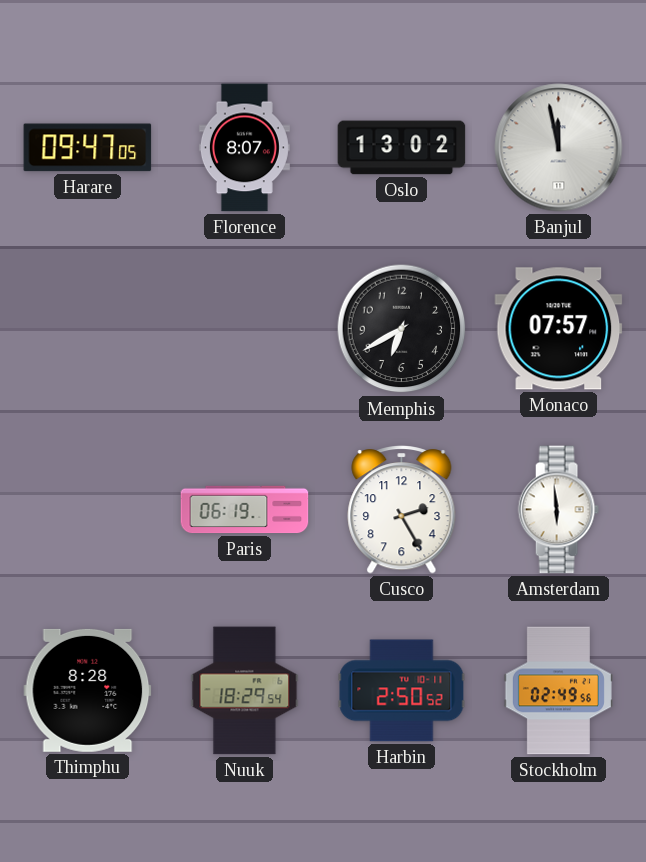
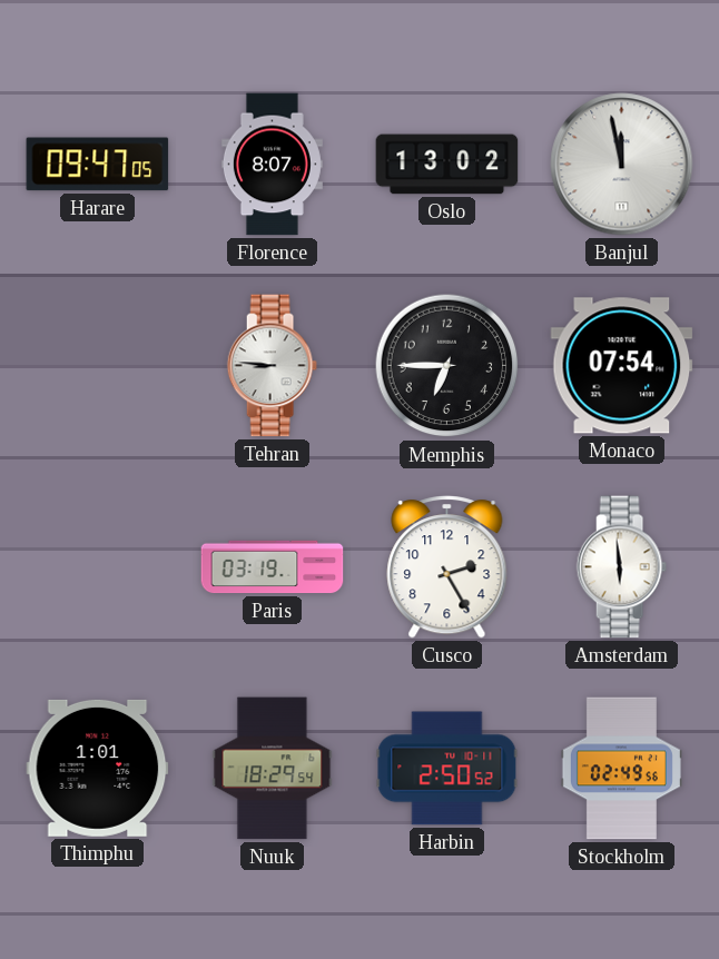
Tehran: none -> 8:46
Memphis: 6:40 -> 6:45
Monaco: 07:57 -> 07:54
Paris: 06:19 -> 03:19
Thimphu: 8:28 -> 1:01
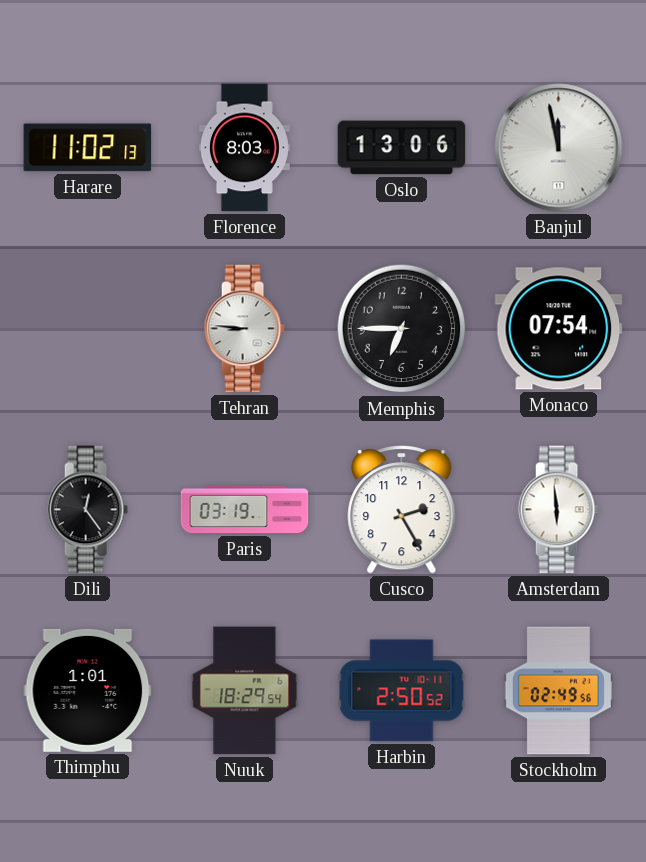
Harare: 09:47 -> 11:02
Florence: 8:07 -> 8:03
Oslo: 13:02 -> 13:06
Dili: none -> 12:24
